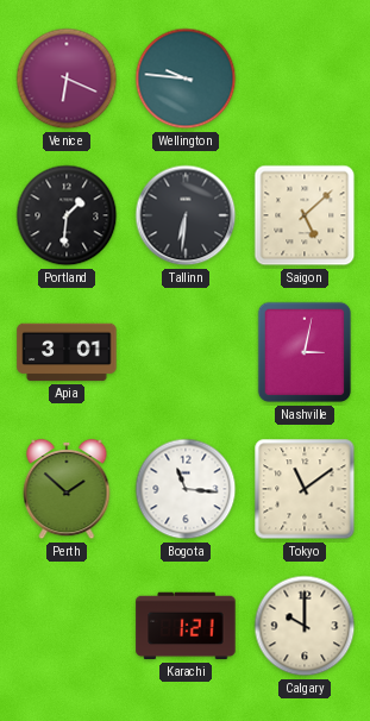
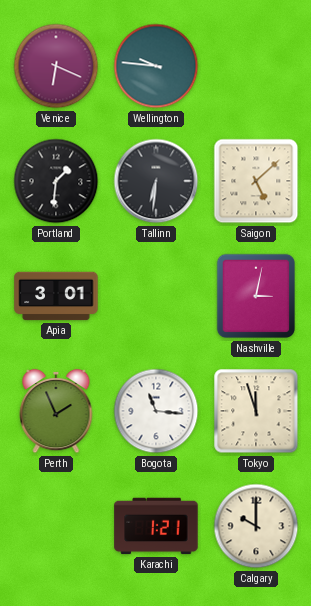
Perth: 1:52 -> 1:56
Tokyo: 11:09 -> 11:57
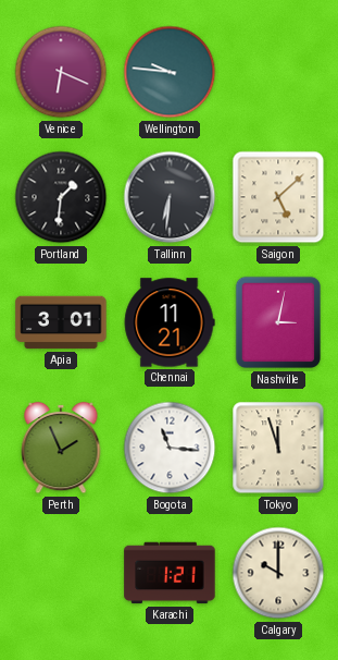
Chennai: none -> 11:21
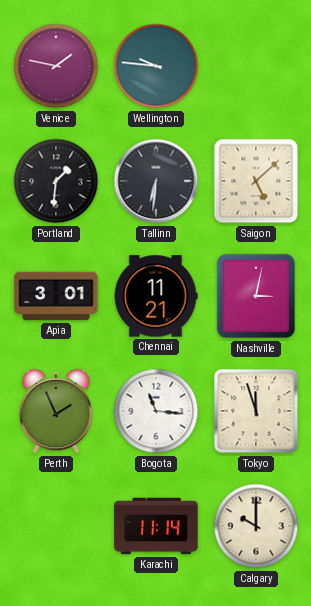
Venice: 6:19 -> 1:47
Karachi: 1:21 -> 11:14
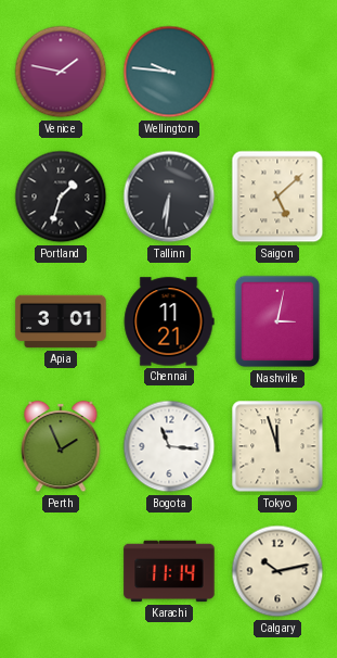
Portland: 1:31 -> 1:33
Calgary: 10:00 -> 10:13
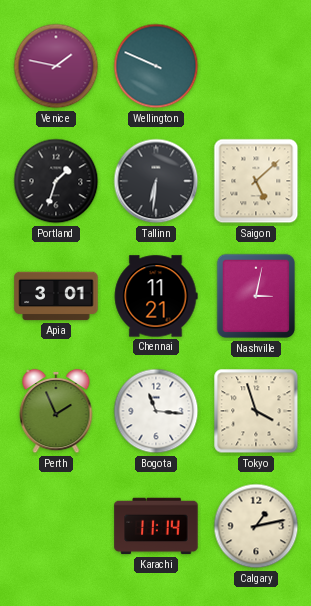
Wellington: 9:46 -> 9:49
Tokyo: 11:57 -> 3:57
Calgary: 10:13 -> 1:13
